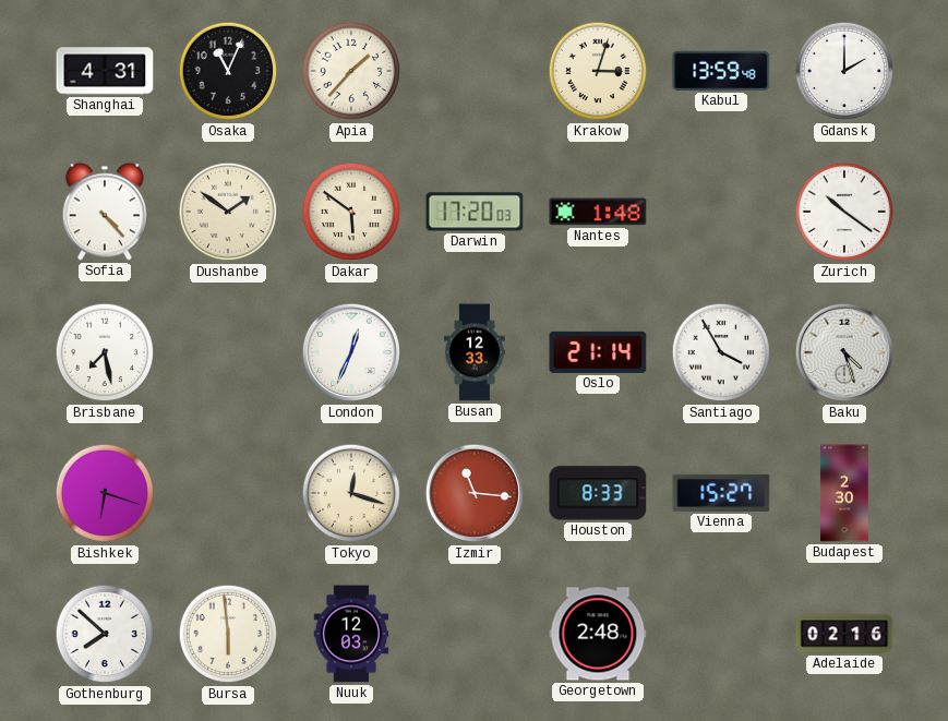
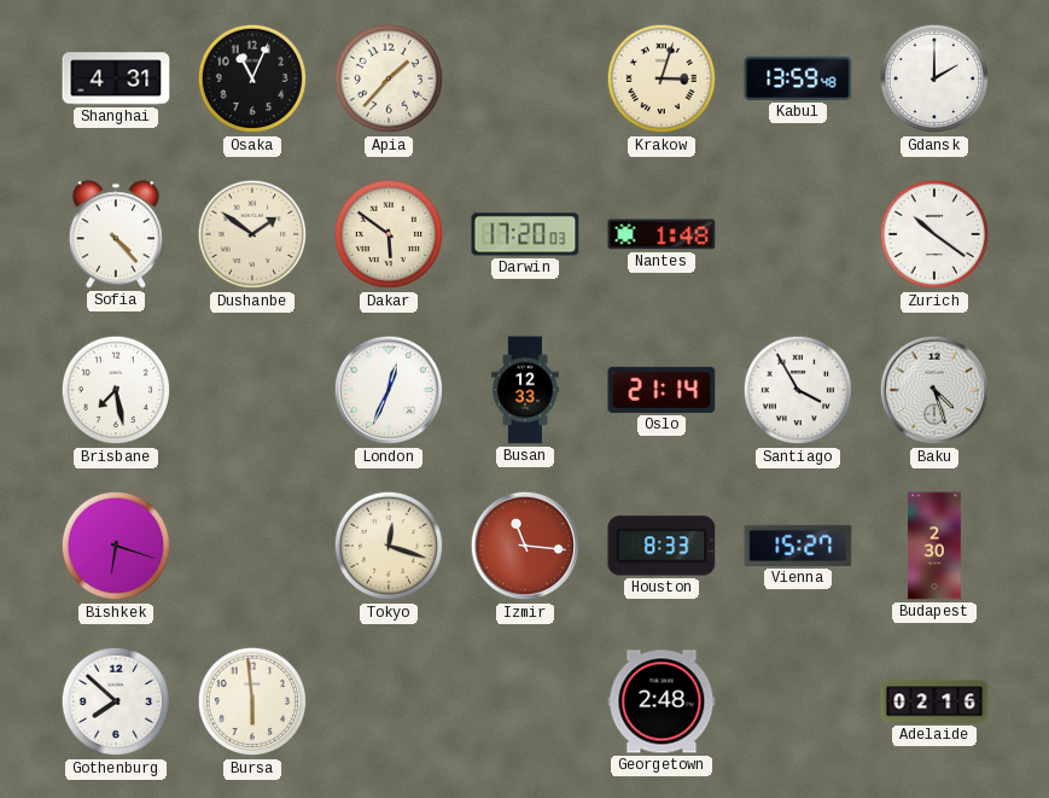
Nuuk: 12:03 -> none
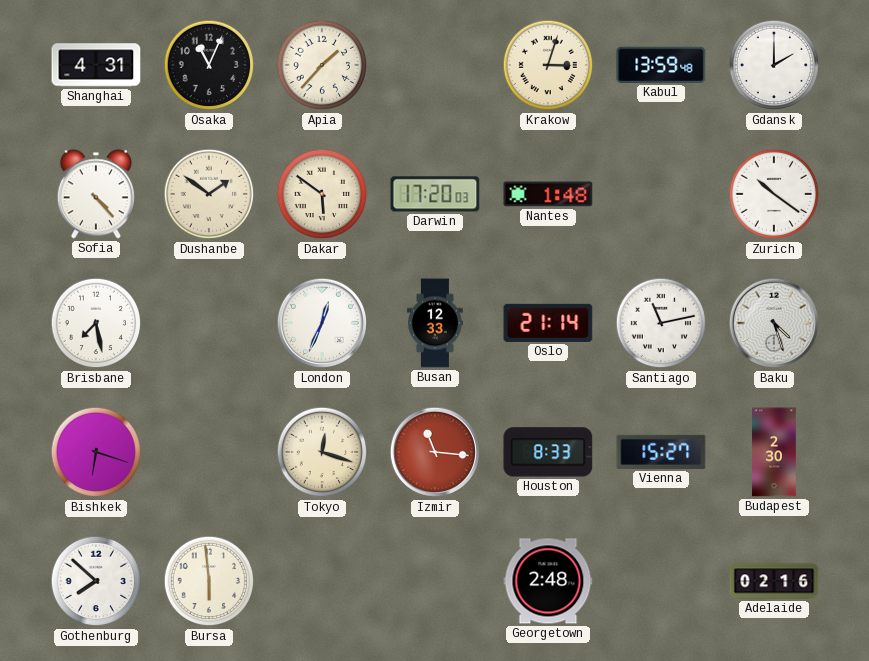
Santiago: 3:55 -> 11:13
